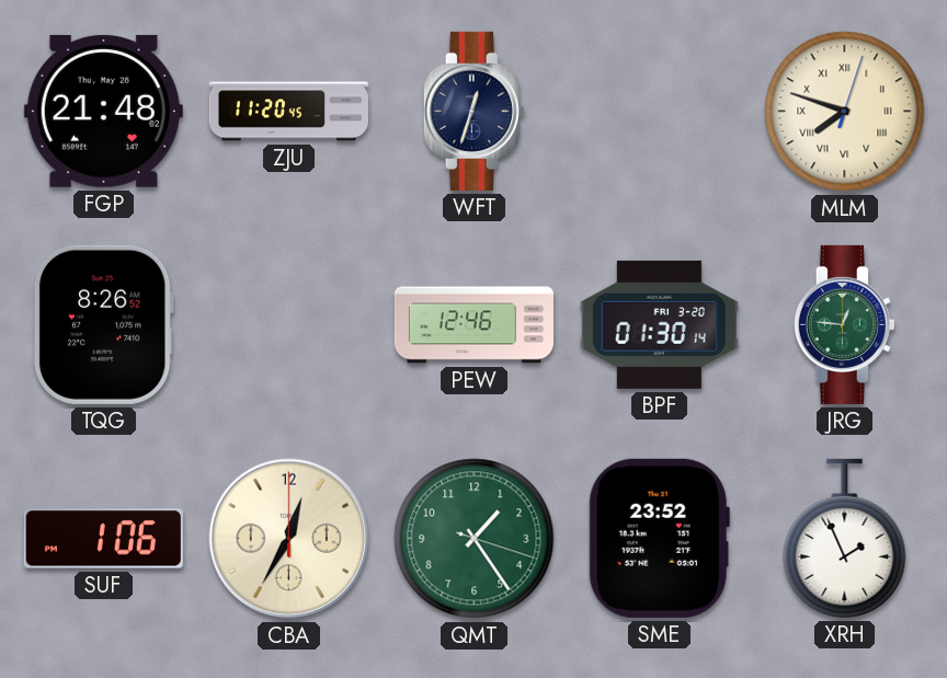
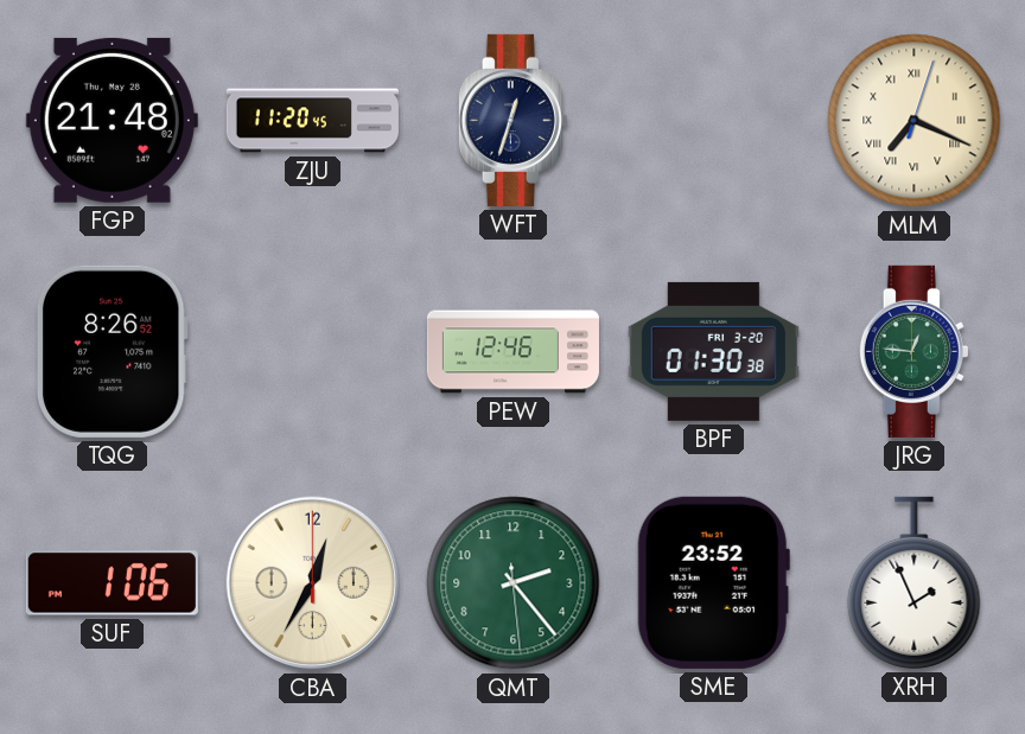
MLM: 7:48 -> 7:19
BPF: 01:30:14 -> 01:30:38
QMT: 1:24 -> 2:23
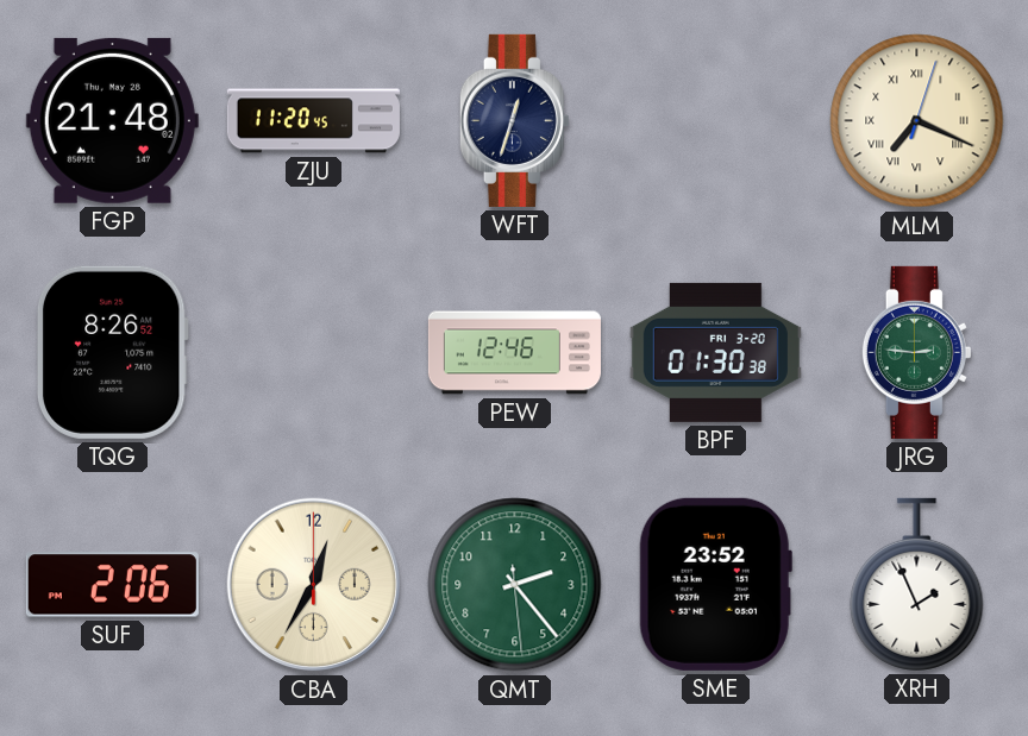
JRG: 12:46 -> 2:46
SUF: 1:06 -> 2:06
